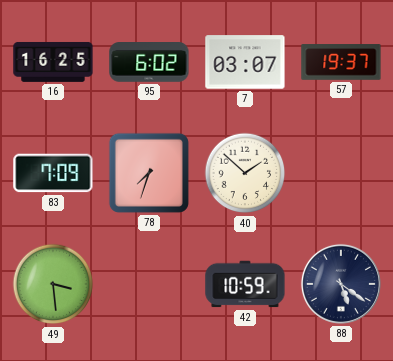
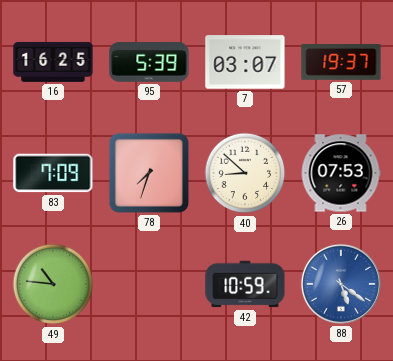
95: 6:02 -> 5:39
40: 1:52 -> 8:52
26: none -> 07:53
49: 3:29 -> 10:46
88 dial: navy -> blue
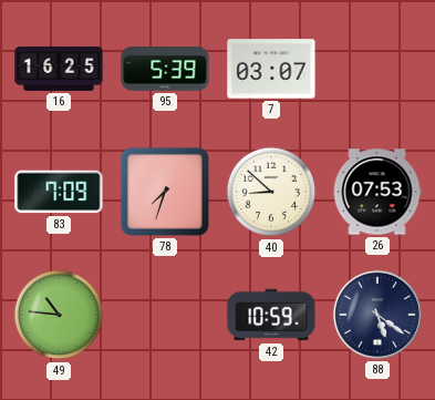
57: 19:37 -> none
88 dial: blue -> navy
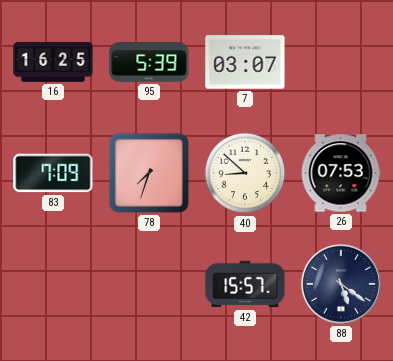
49: 10:46 -> none
42: 10:59 -> 15:57
